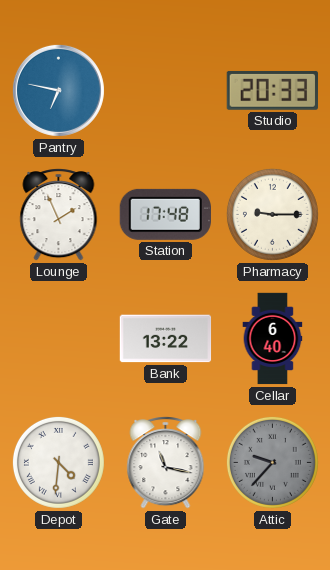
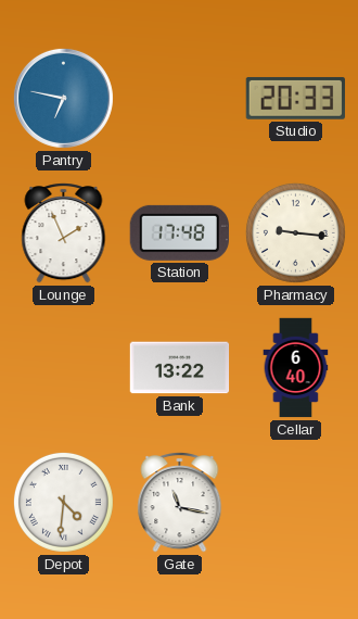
Pharmacy: 9:15 -> 9:16
Attic: 9:37 -> none
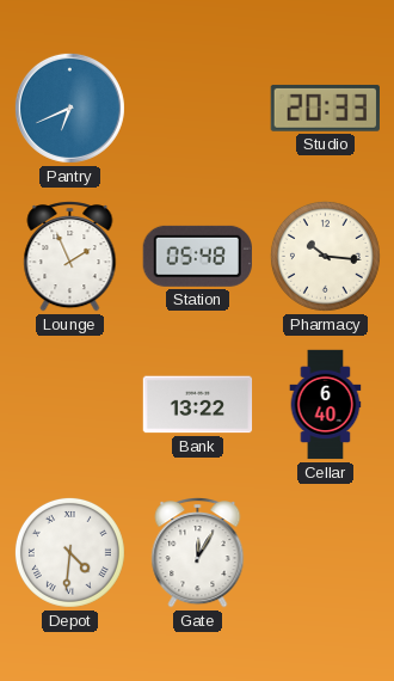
Pantry: 6:47 -> 6:41
Station: 17:48 -> 05:48
Pharmacy: 9:16 -> 10:16
Gate: 11:17 -> 12:05
